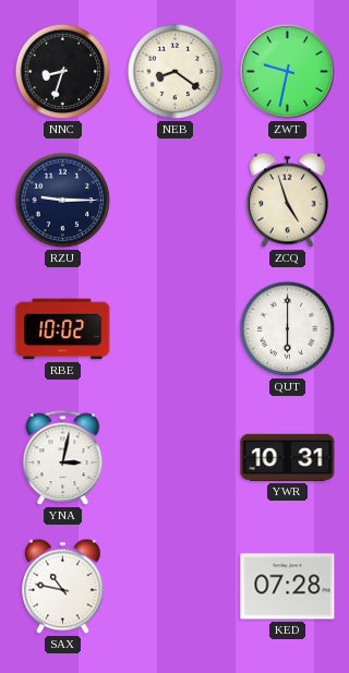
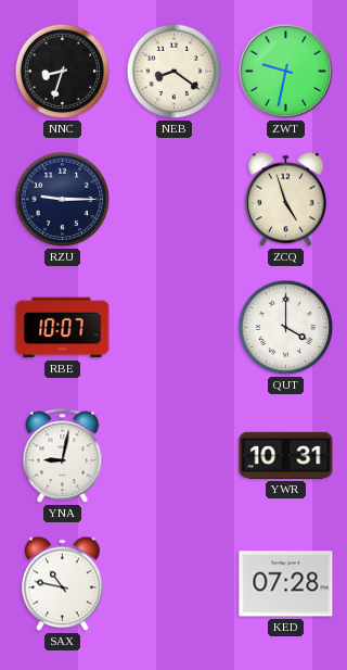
RBE: 10:02 -> 10:07
QUT: 6:00 -> 4:00
YNA: 3:02 -> 9:02
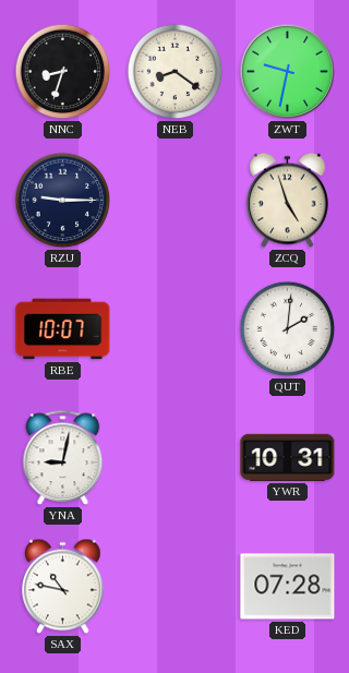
QUT: 4:00 -> 2:01
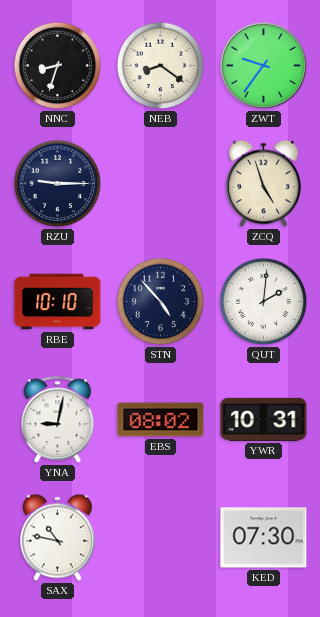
ZWT: 9:32 -> 9:36
RBE: 10:07 -> 10:10
STN: none -> 4:53
EBS: none -> 08:02
KED: 07:28 -> 07:30
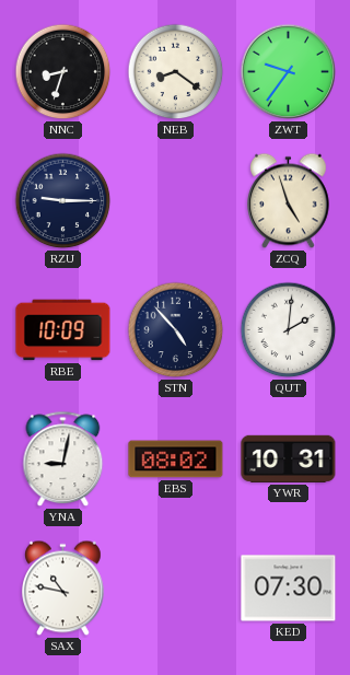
RBE: 10:10 -> 10:09
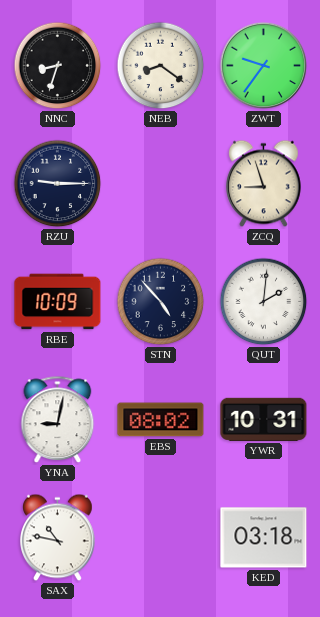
ZCQ: 4:57 -> 8:57
KED: 07:30 -> 03:18
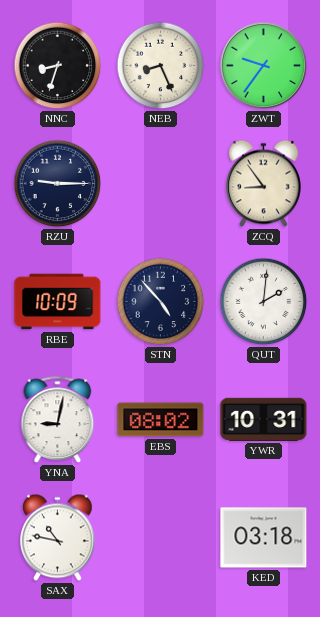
NEB: 8:21 -> 8:26
ZCQ: 8:57 -> 8:54
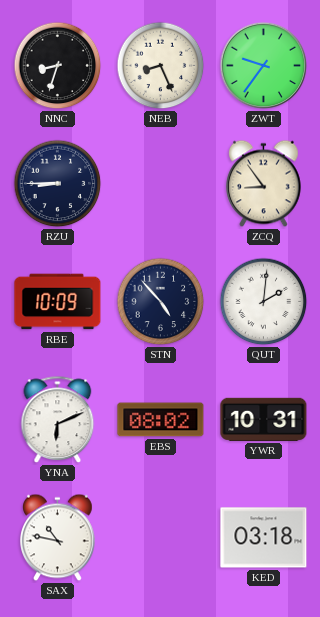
RZU: 9:15 -> 8:45
YNA: 9:02 -> 6:11
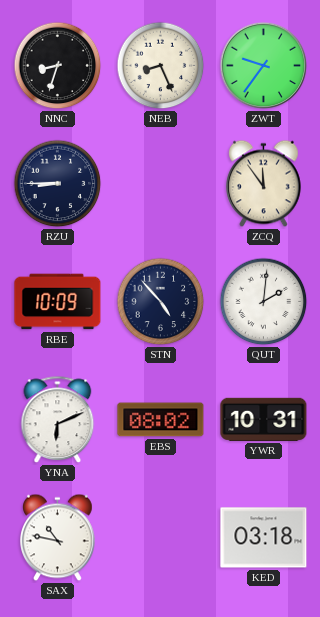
ZCQ: 8:54 -> 11:54
